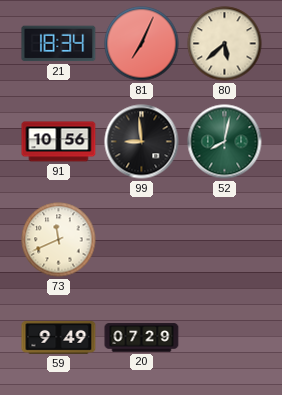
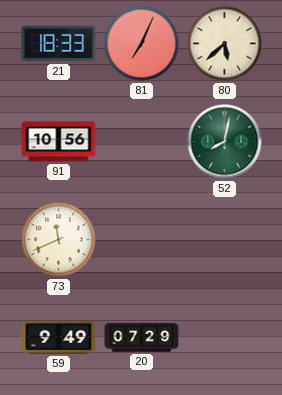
21: 18:34 -> 18:33
99: 8:59 -> none
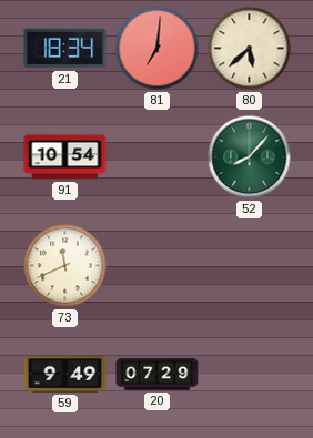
21: 18:33 -> 18:34
81: 7:04 -> 7:01
91: 10:56 -> 10:54
52: 8:02 -> 8:07
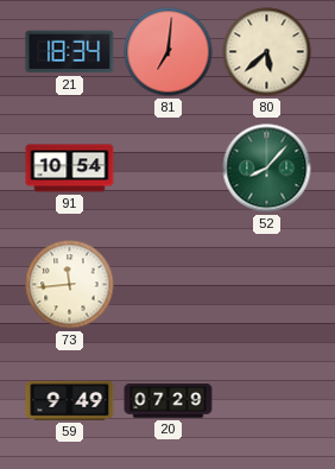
73: 11:41 -> 11:44
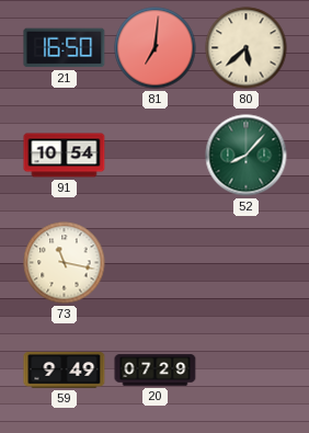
21: 18:34 -> 16:50
73: 11:44 -> 11:17
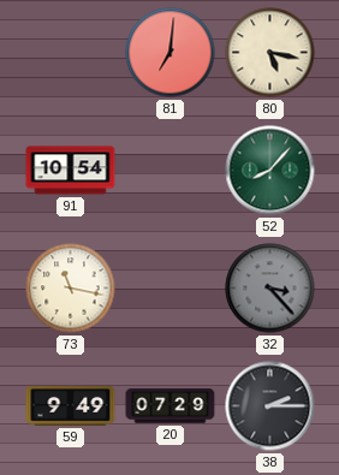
21: 16:50 -> none
80: 5:38 -> 5:17
32: none -> 3:23
38: none -> 2:15
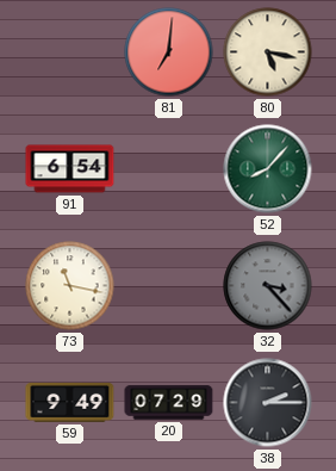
91: 10:54 -> 6:54
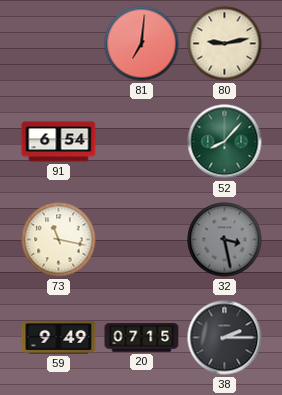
80: 5:17 -> 9:13
32: 3:23 -> 3:28
20: 07:29 -> 07:15
